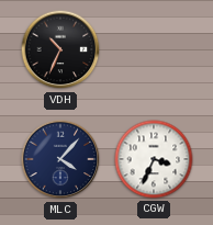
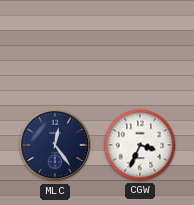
VDH: 10:34 -> none
MLC: 4:07 -> 12:24
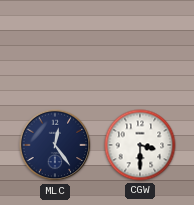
CGW: 3:34 -> 3:30
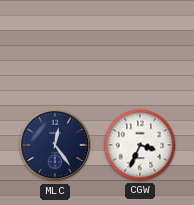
CGW: 3:30 -> 3:34
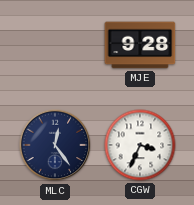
MJE: none -> 9:28
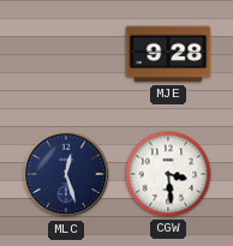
MLC: 12:24 -> 12:27
CGW: 3:34 -> 3:29
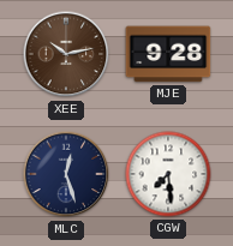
XEE: none -> 10:13
CGW: 3:29 -> 7:29
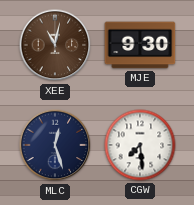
XEE: 10:13 -> 11:02
MJE: 9:28 -> 9:30
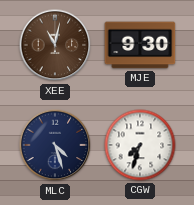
MLC: 12:27 -> 4:27
CGW: 7:29 -> 7:33
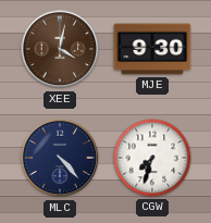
XEE: 11:02 -> 4:02
MLC: 4:27 -> 4:23
